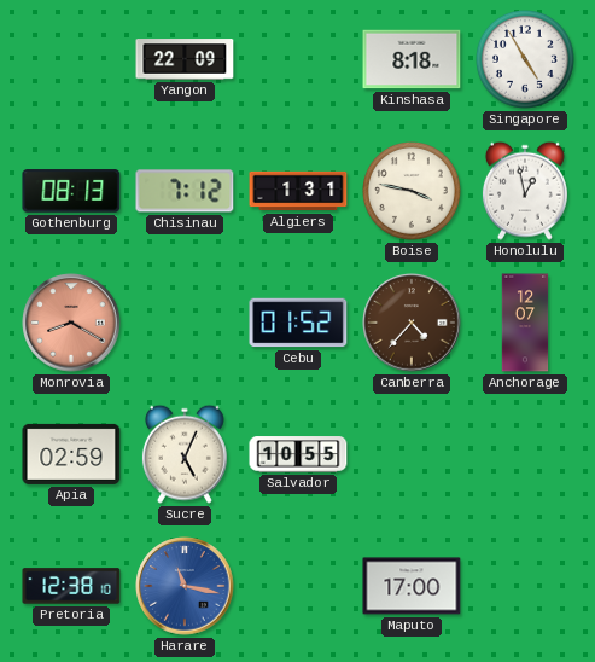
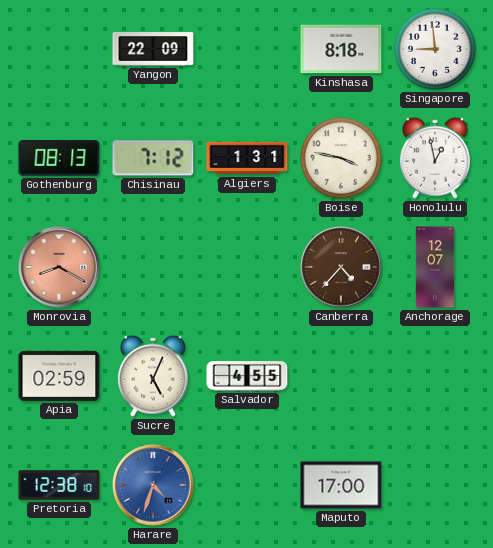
Singapore: 4:55 -> 8:59
Cebu: 01:52 -> none
Salvador: 10:55 -> 4:55
Harare: 11:17 -> 4:33
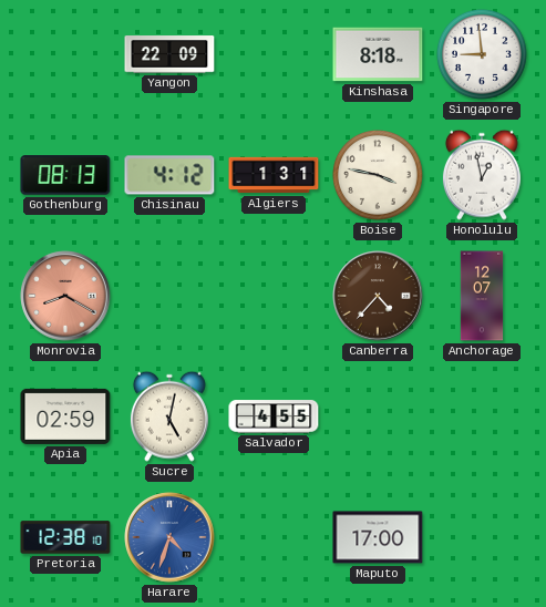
Chisinau: 7:12 -> 4:12
Sucre: 5:04 -> 5:02
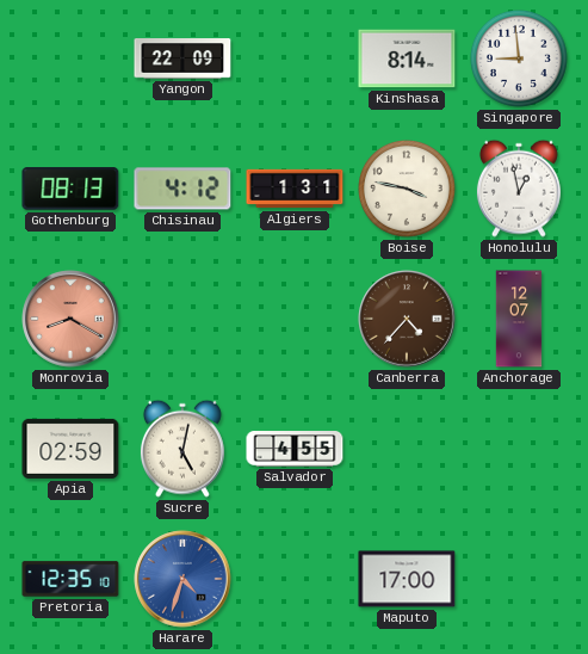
Kinshasa: 8:18 -> 8:14
Pretoria: 12:38 -> 12:35
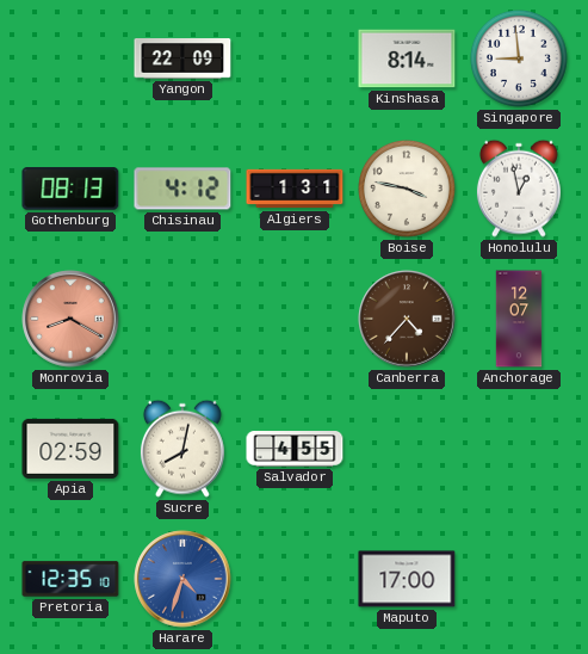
Sucre: 5:02 -> 8:02
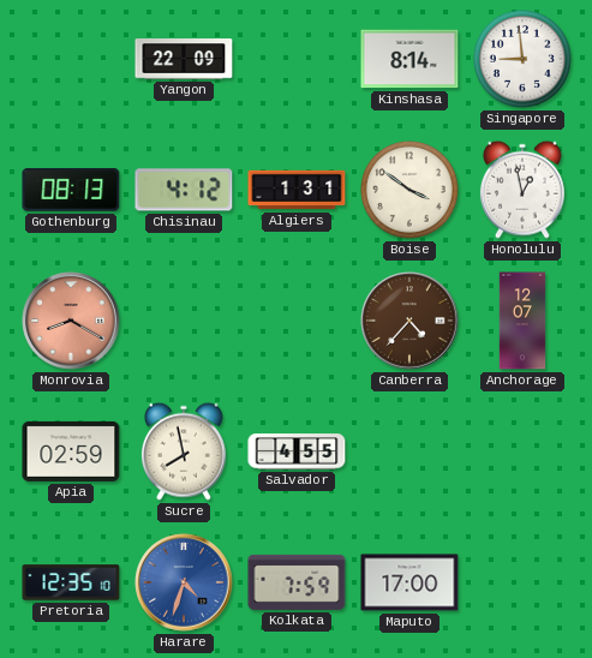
Boise: 3:47 -> 3:51
Sucre: 8:02 -> 7:58
Kolkata: none -> 7:59
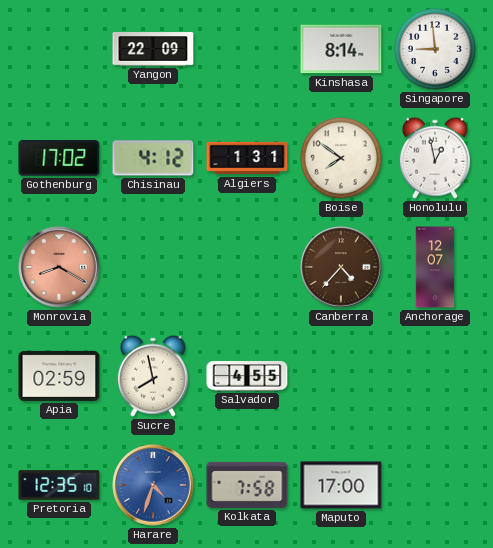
Gothenburg: 08:13 -> 17:02
Boise: 3:51 -> 7:51
Kolkata: 7:59 -> 7:58
